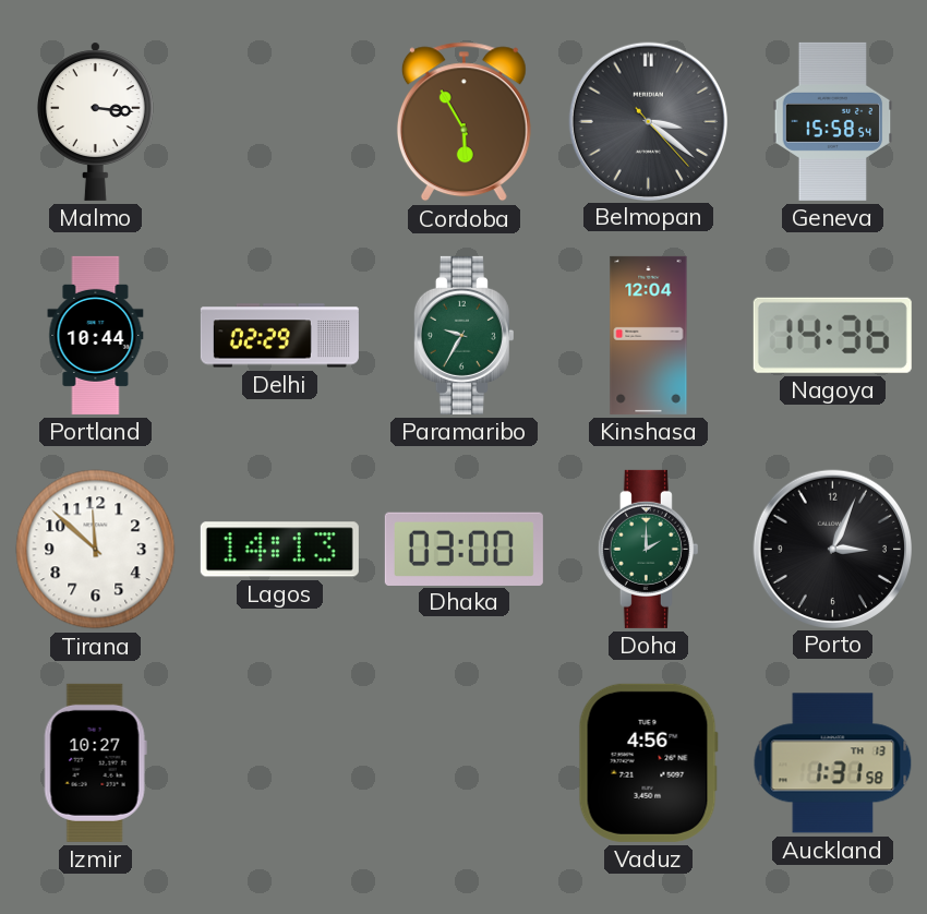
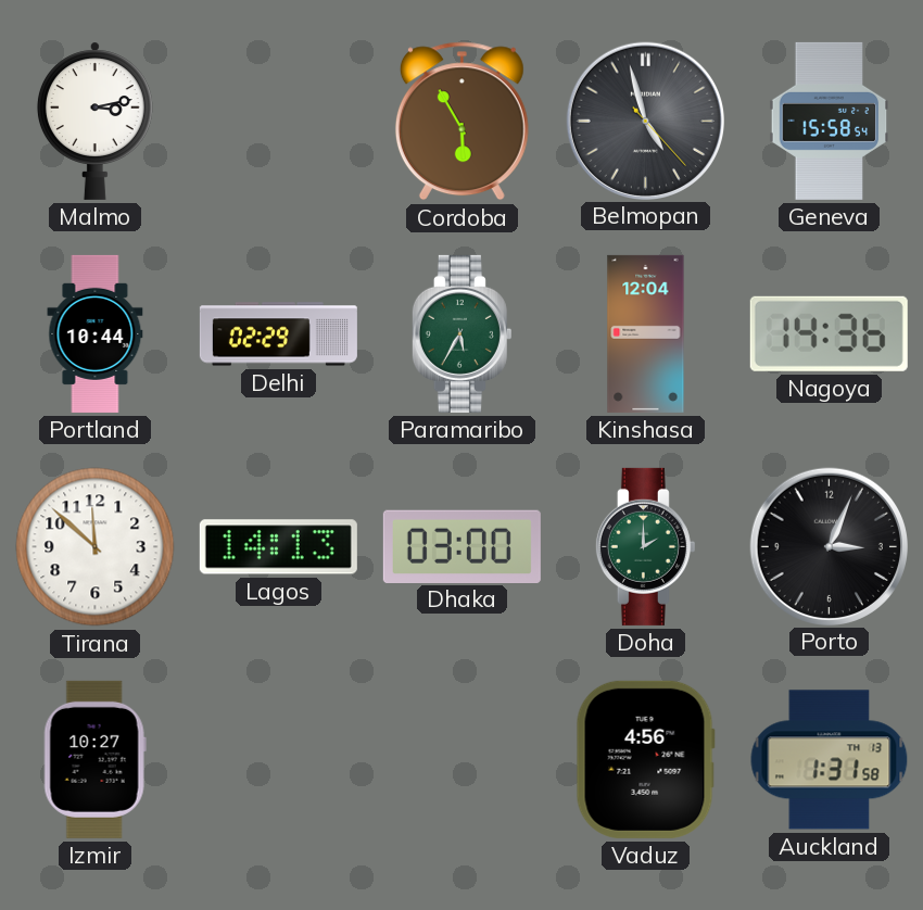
Malmo: 3:16 -> 3:13
Belmopan: 3:21 -> 4:57
Paramaribo: 9:35 -> 5:35
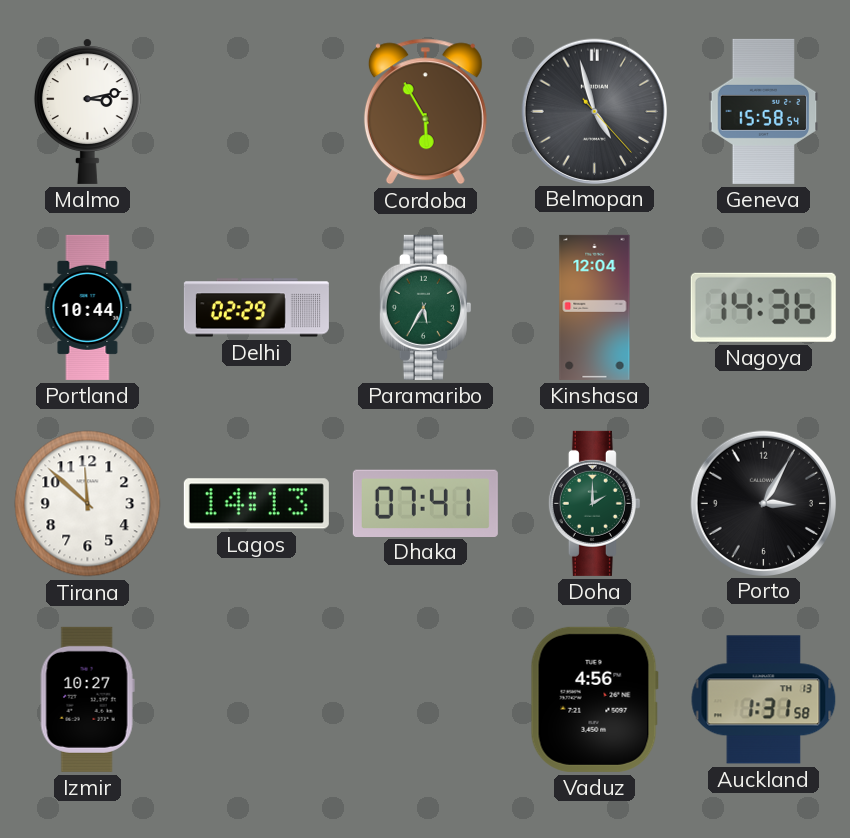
Dhaka: 03:00 -> 07:41
Porto: 3:04 -> 3:05
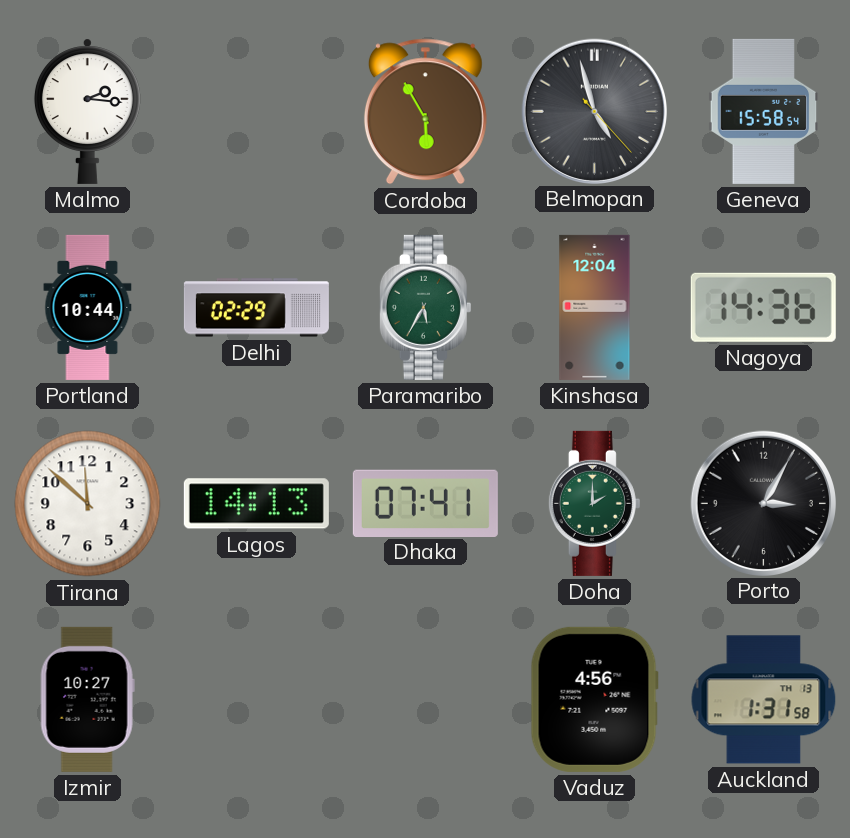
Malmo: 3:13 -> 2:16
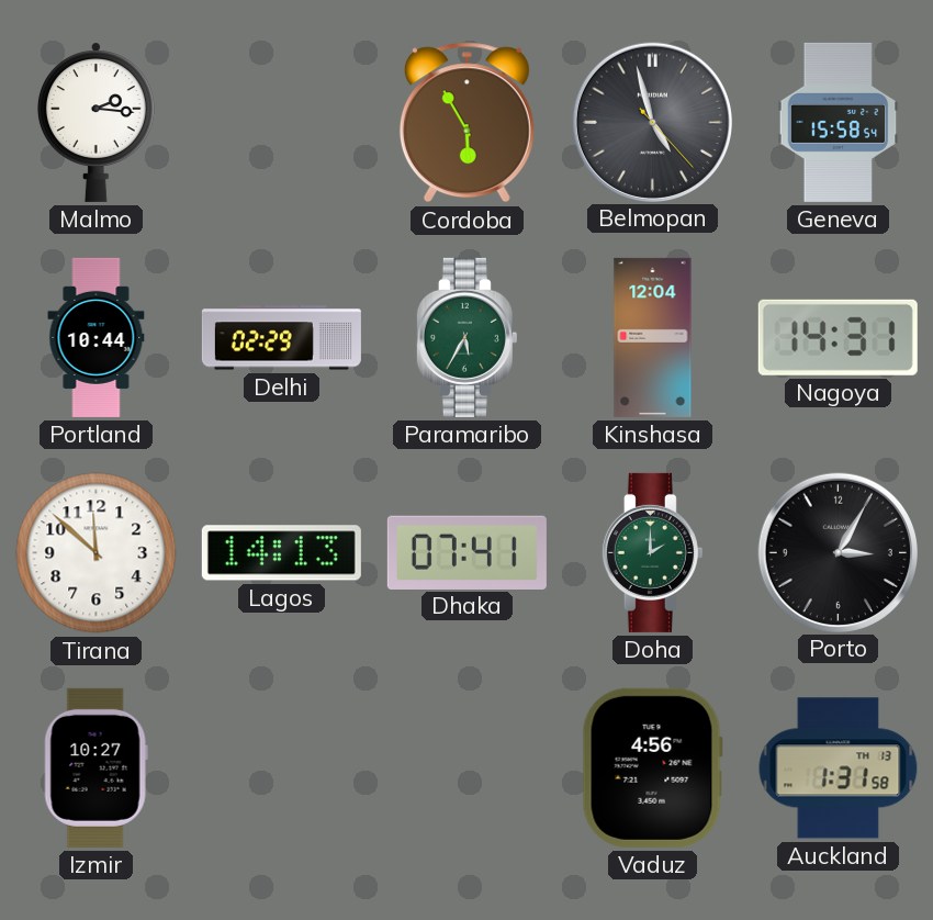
Nagoya: 14:36 -> 14:31
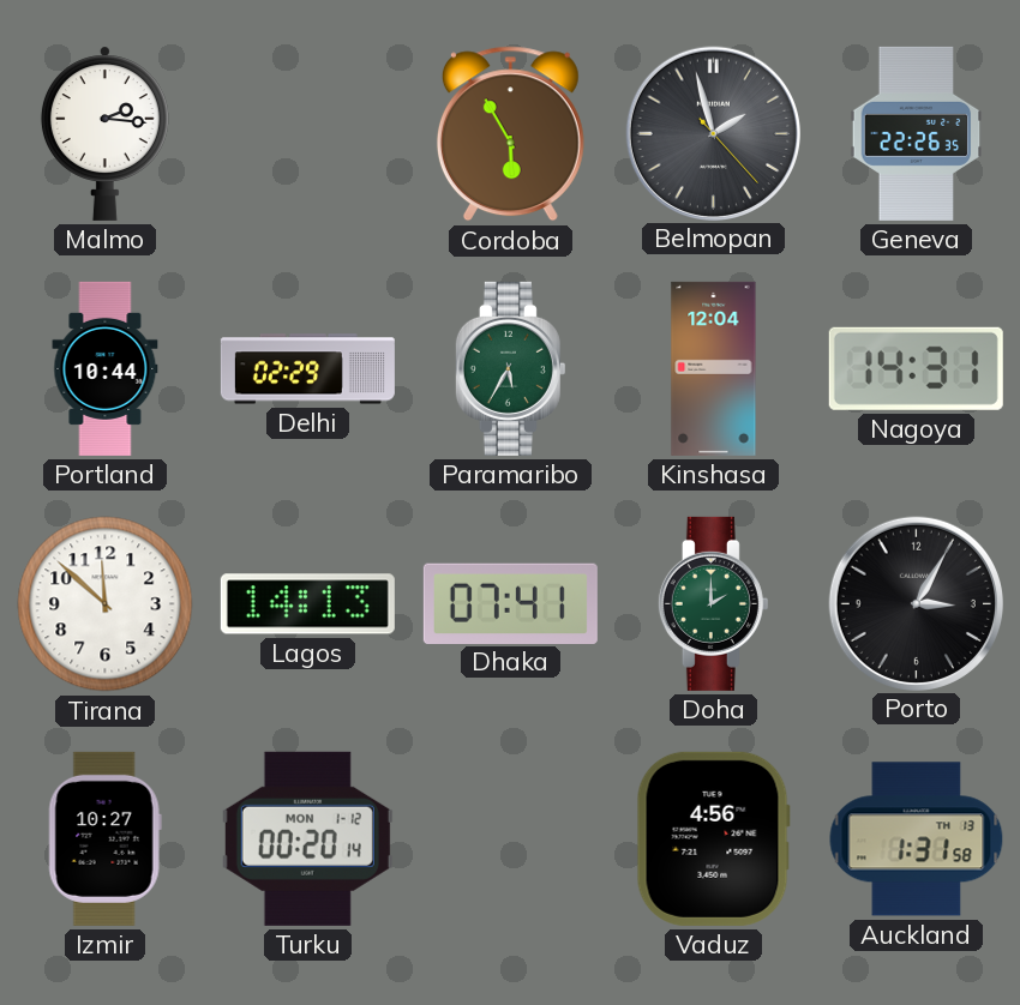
Belmopan: 4:57 -> 1:57
Geneva: 15:58 -> 22:26
Turku: none -> 00:20
